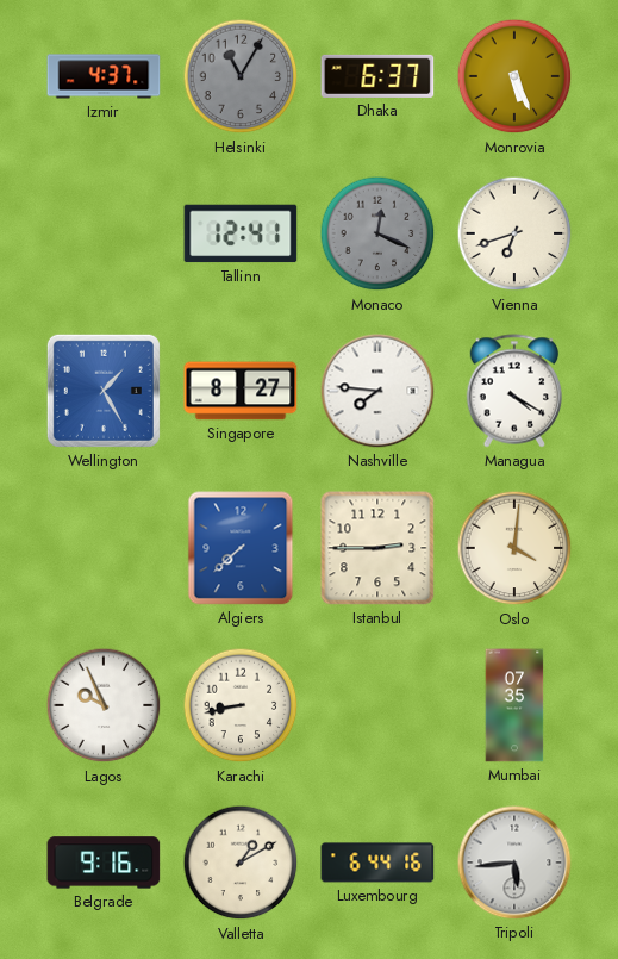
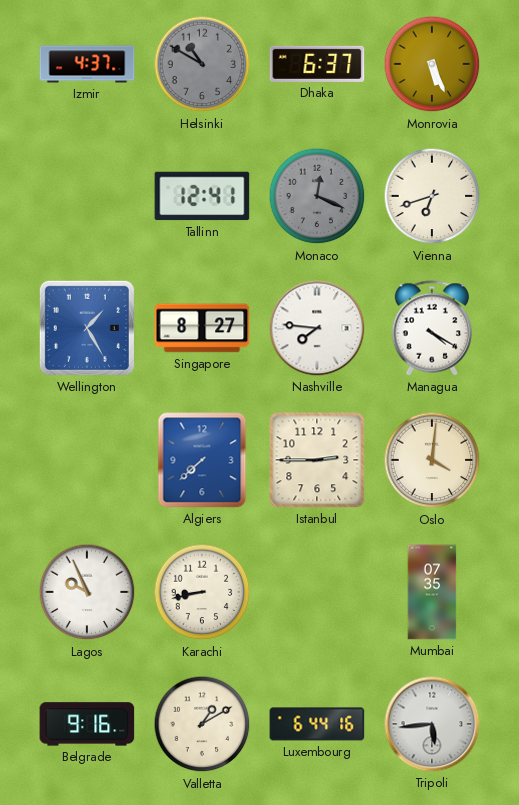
Helsinki: 11:05 -> 10:50
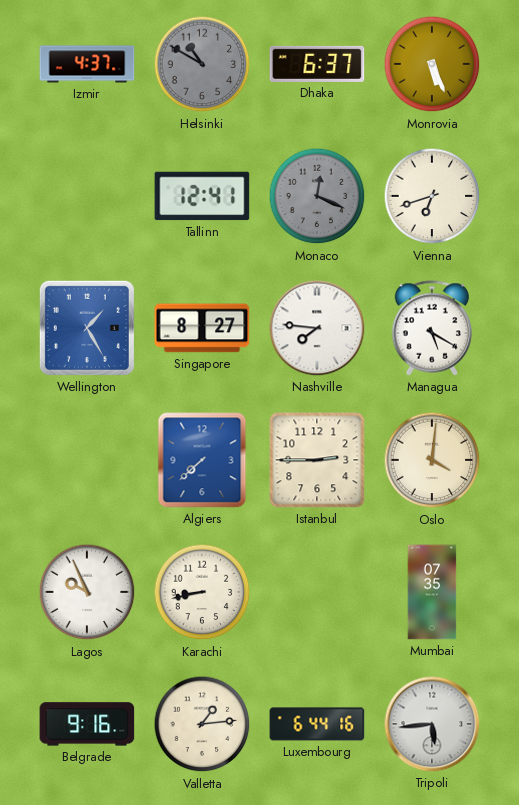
Managua: 4:20 -> 5:20
Valletta: 1:10 -> 1:14
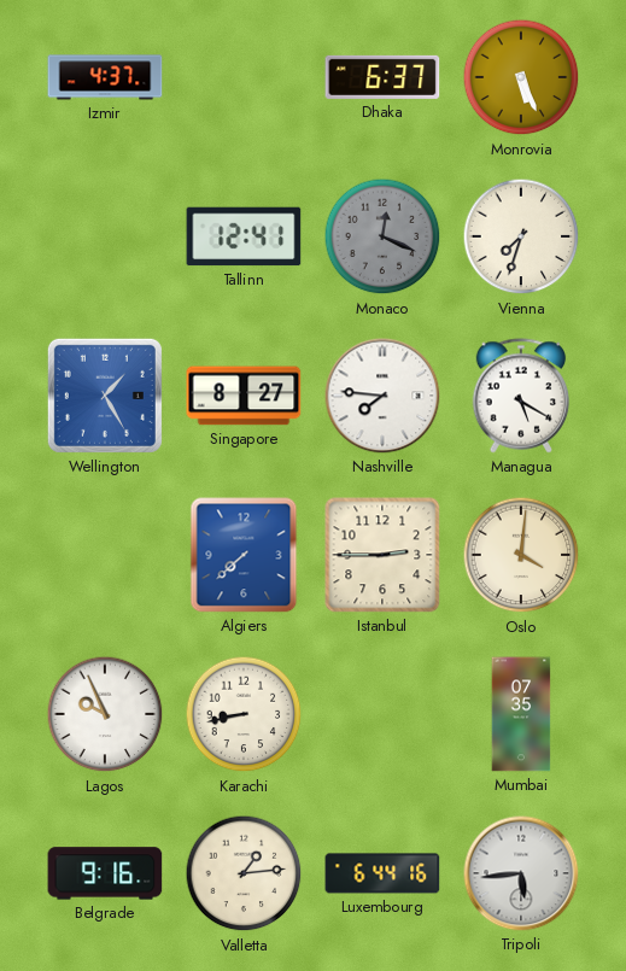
Helsinki: 10:50 -> none
Vienna: 6:42 -> 7:33
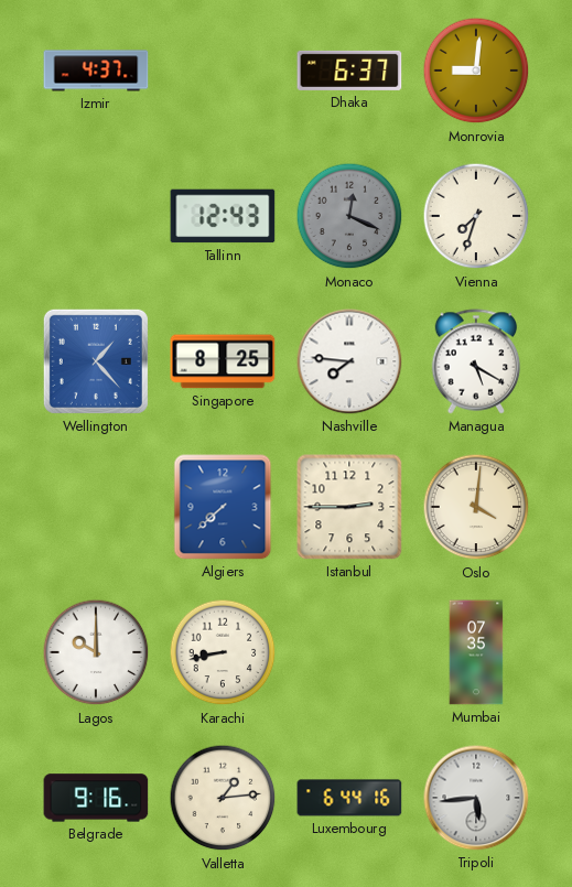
Monrovia: 5:26 -> 9:01
Tallinn: 12:41 -> 12:43
Wellington: 1:25 -> 1:23
Singapore: 8:27 -> 8:25
Lagos: 9:56 -> 10:00
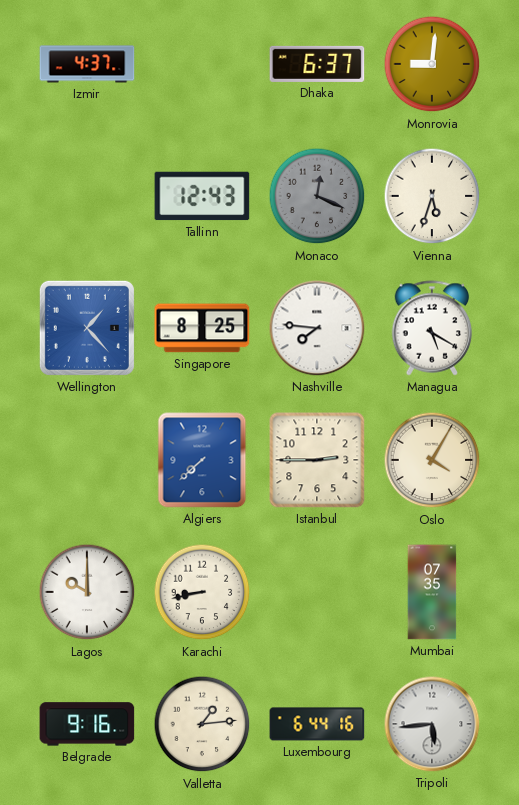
Vienna: 7:33 -> 5:33
Oslo: 4:01 -> 4:05
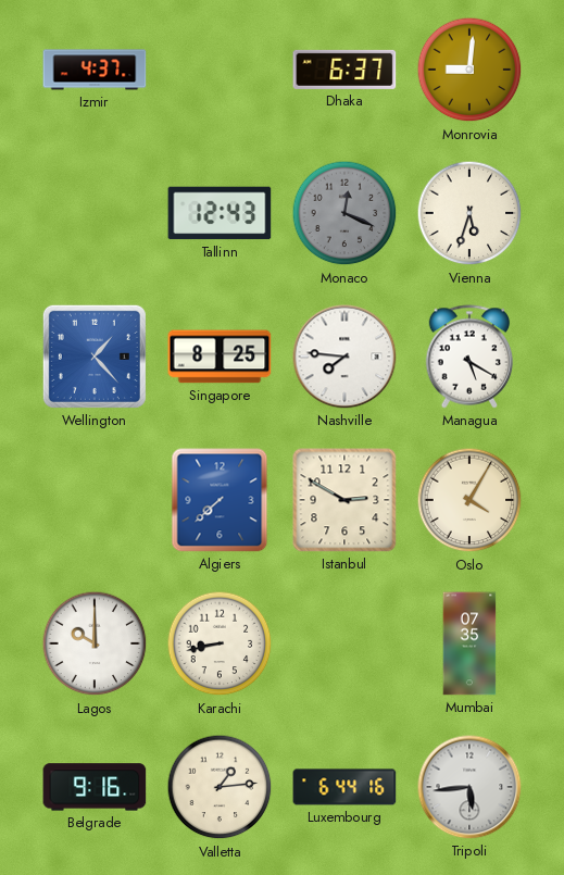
Istanbul: 2:45 -> 2:50
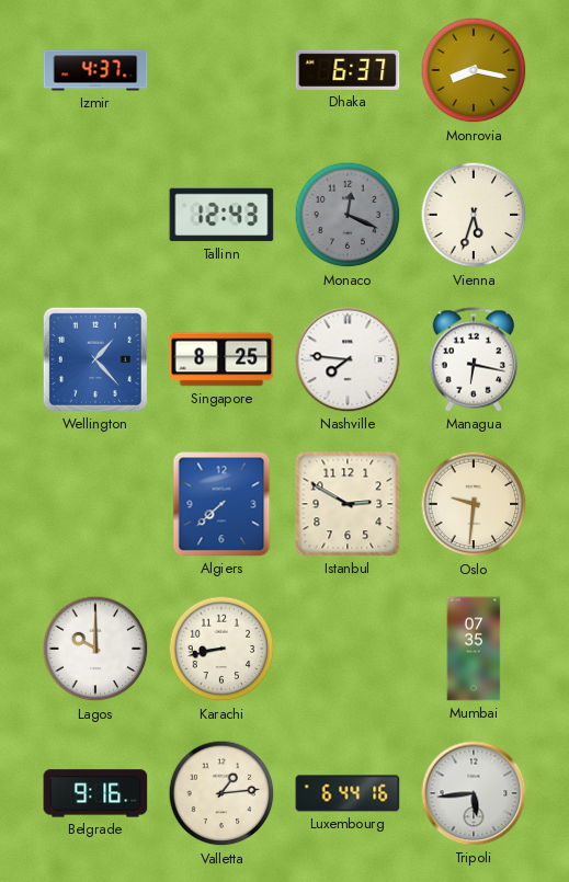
Monrovia: 9:01 -> 8:17
Managua: 5:20 -> 6:17
Oslo: 4:05 -> 9:31
